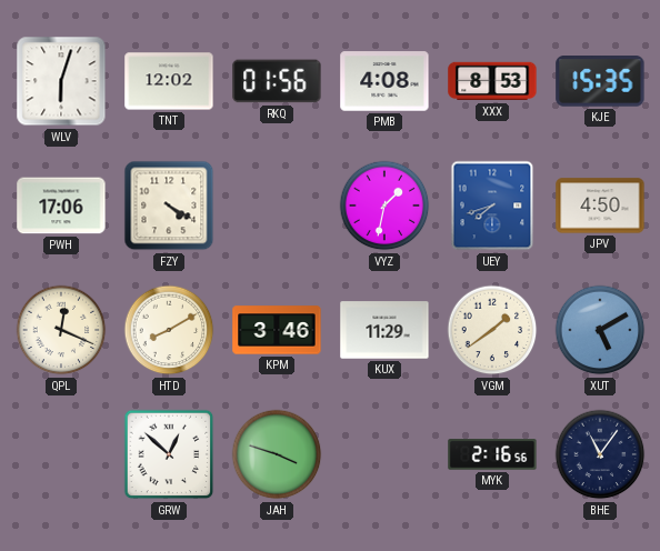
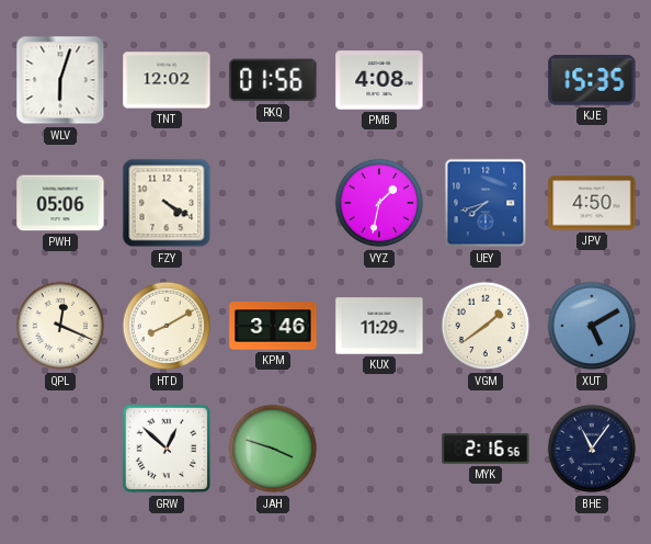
XXX: 8:53 -> none
PWH: 17:06 -> 05:06
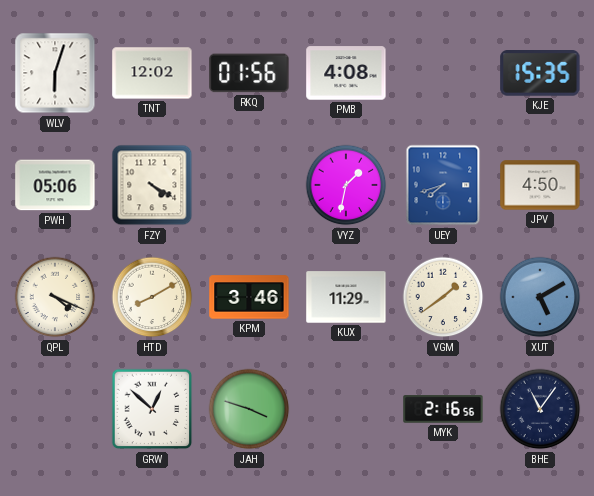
QPL: 12:19 -> 4:19
